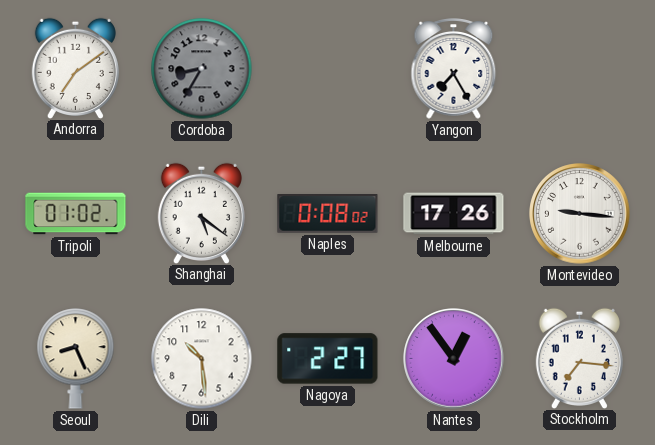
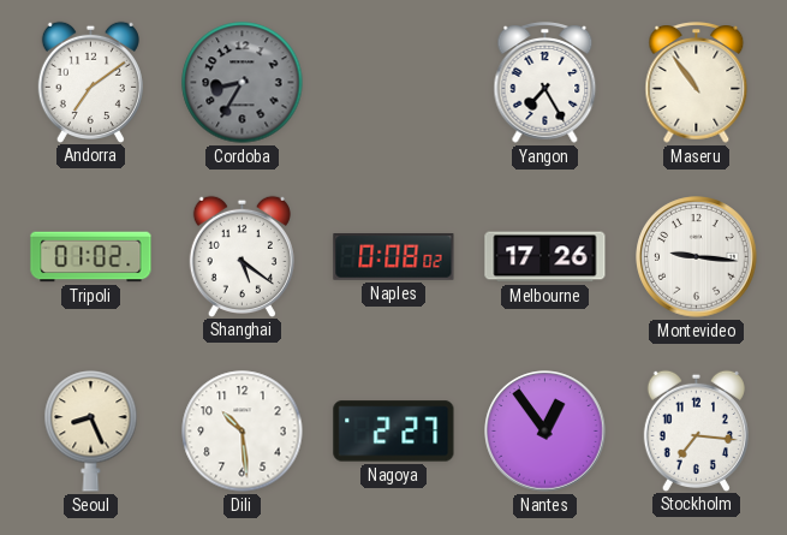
Maseru: none -> 10:54
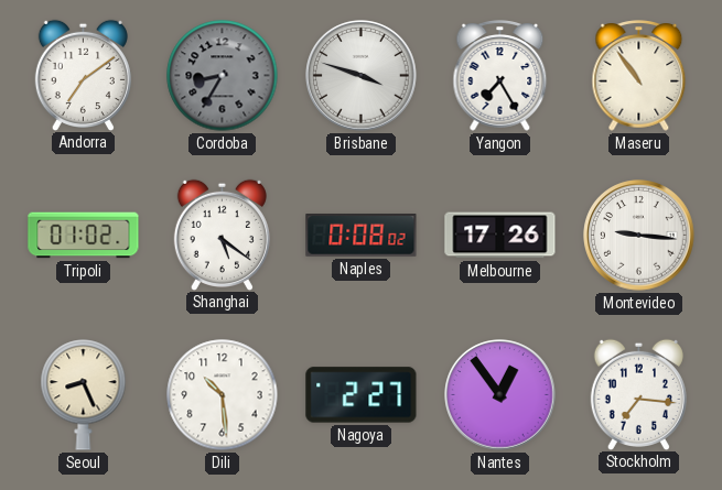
Brisbane: none -> 3:48
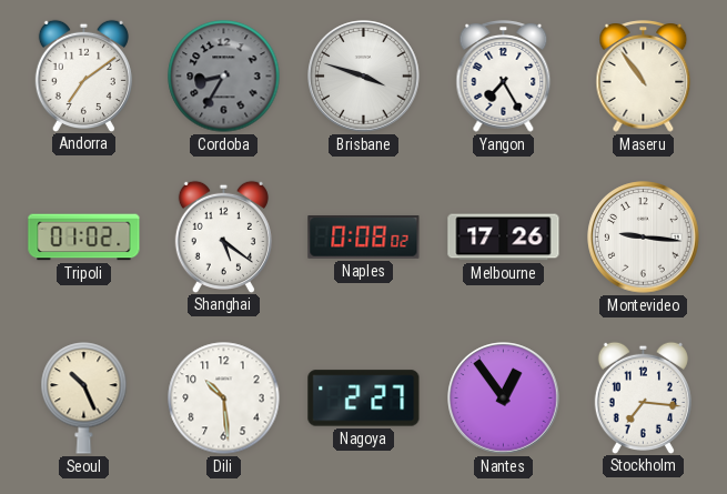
Seoul: 8:26 -> 10:26
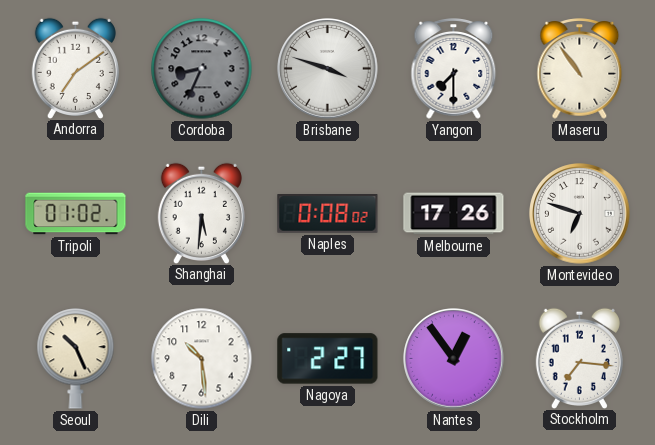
Cordoba: 8:35 -> 8:34
Yangon: 7:25 -> 7:30
Shanghai: 5:21 -> 5:31
Montevideo: 9:16 -> 6:48
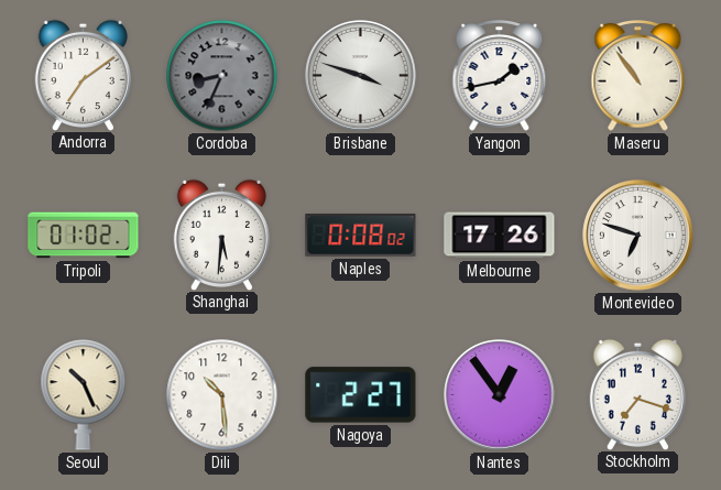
Yangon: 7:30 -> 1:43
Stockholm: 7:16 -> 7:18
